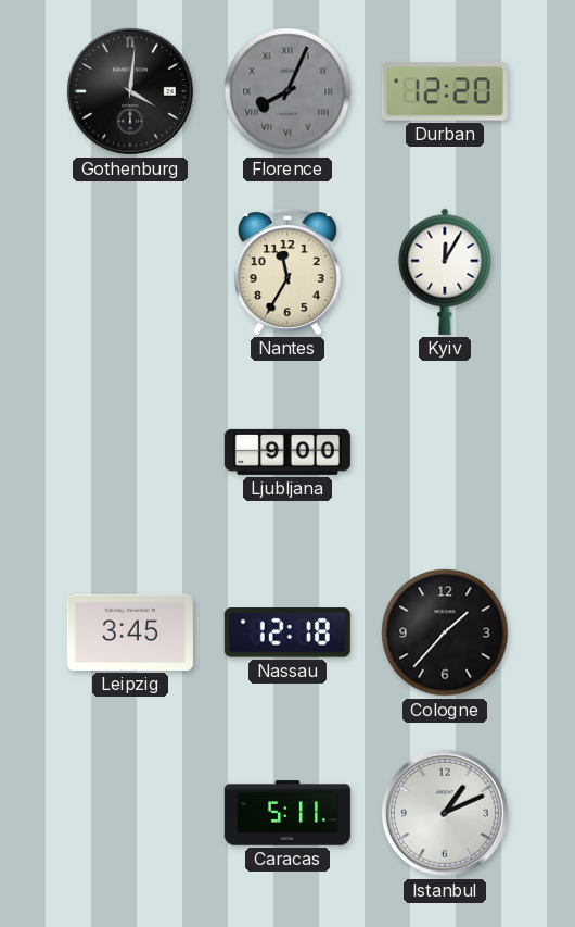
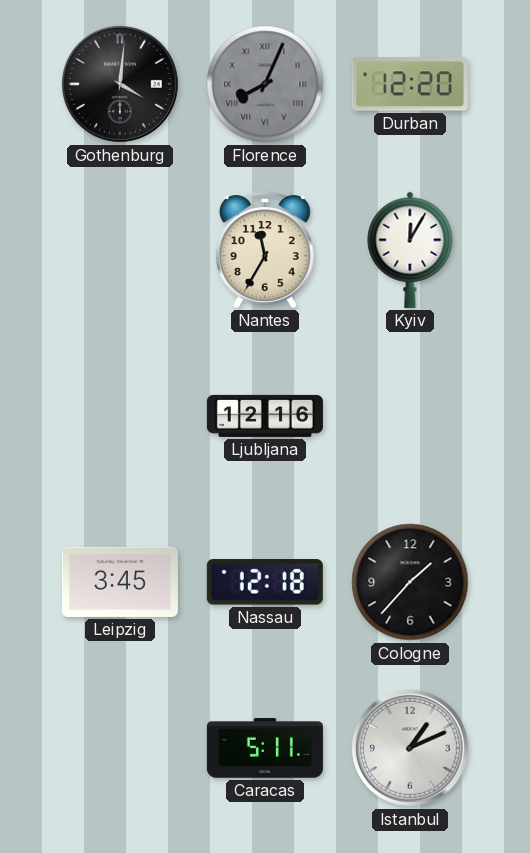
Ljubljana: 9:00 -> 12:16
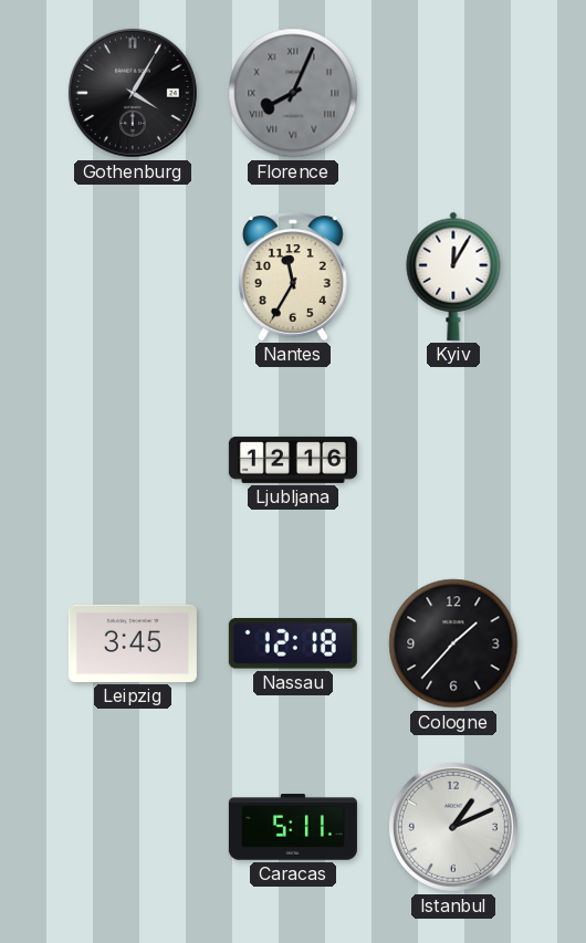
Gothenburg: 4:01 -> 4:05
Durban: 12:20 -> none
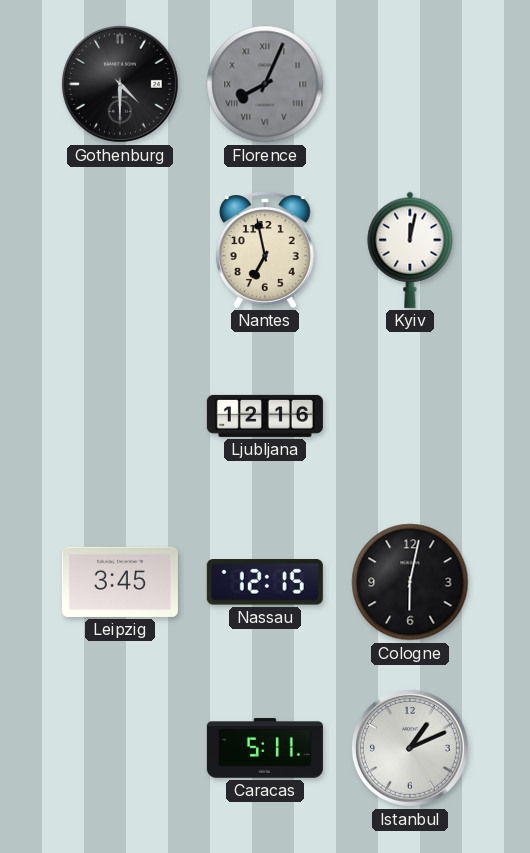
Gothenburg: 4:05 -> 4:30
Nantes: 11:35 -> 6:58
Kyiv: 12:05 -> 12:02
Nassau: 12:18 -> 12:15
Cologne: 1:37 -> 6:02
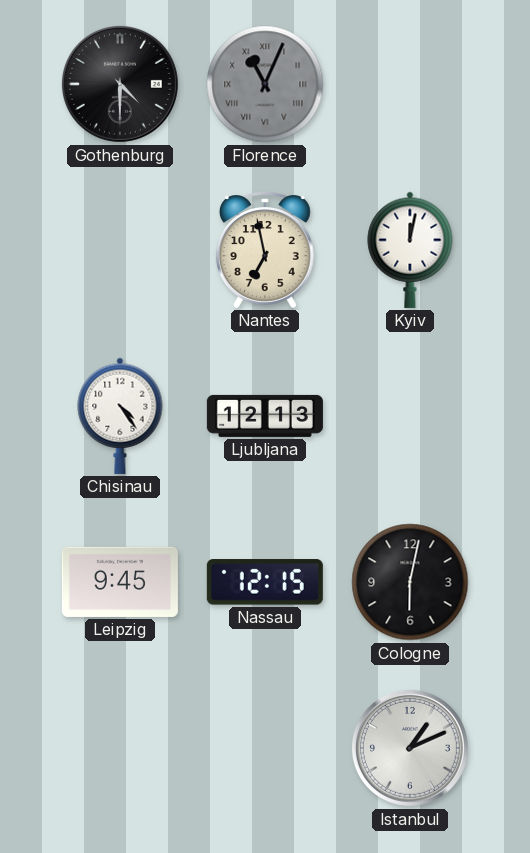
Florence: 8:04 -> 11:04
Chisinau: none -> 4:24
Ljubljana: 12:16 -> 12:13
Leipzig: 3:45 -> 9:45
Caracas: 5:11 -> none
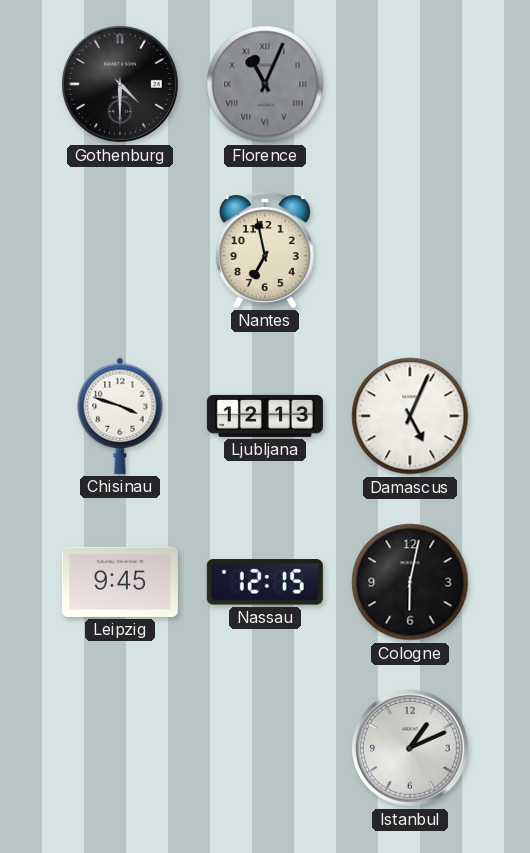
Kyiv: 12:02 -> none
Chisinau: 4:24 -> 3:48
Damascus: none -> 5:04
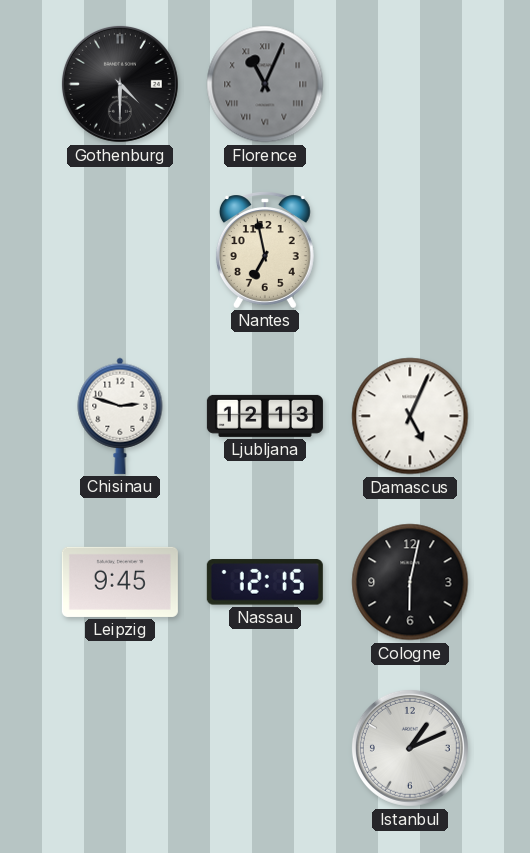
Chisinau: 3:48 -> 2:48
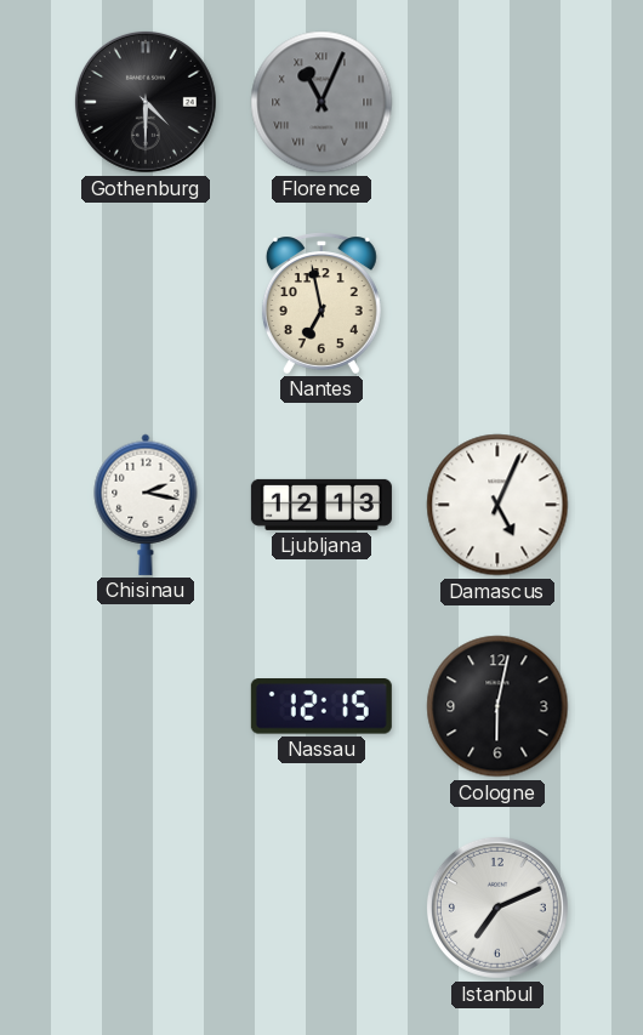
Chisinau: 2:48 -> 2:17
Leipzig: 9:45 -> none
Istanbul: 1:11 -> 7:11
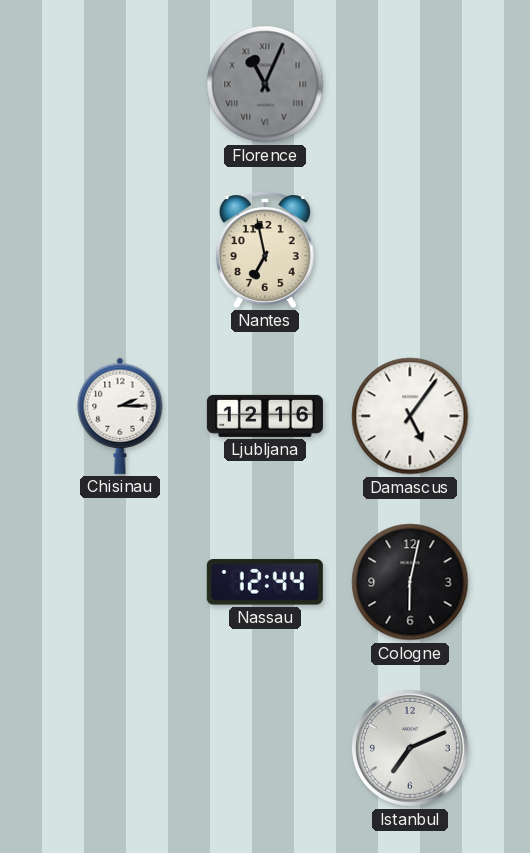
Gothenburg: 4:30 -> none
Chisinau: 2:17 -> 2:15
Ljubljana: 12:13 -> 12:16
Damascus: 5:04 -> 5:06
Nassau: 12:15 -> 12:44
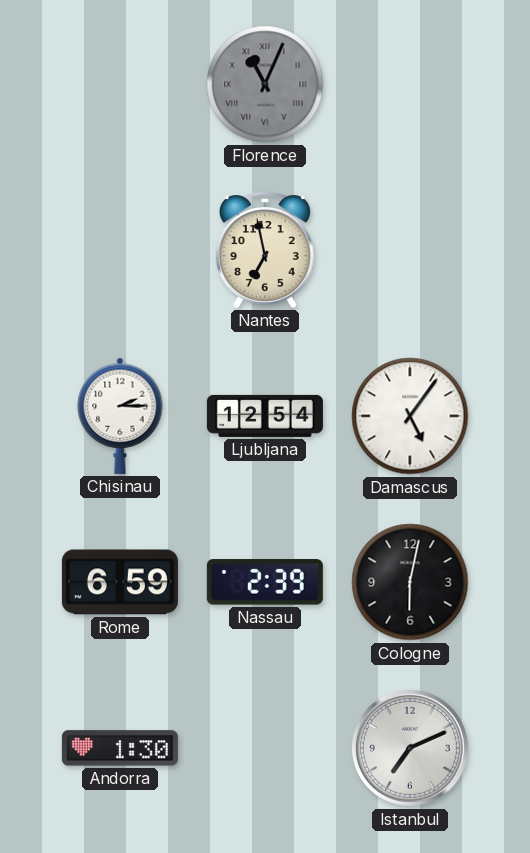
Ljubljana: 12:16 -> 12:54
Rome: none -> 6:59
Nassau: 12:44 -> 2:39
Andorra: none -> 1:30
